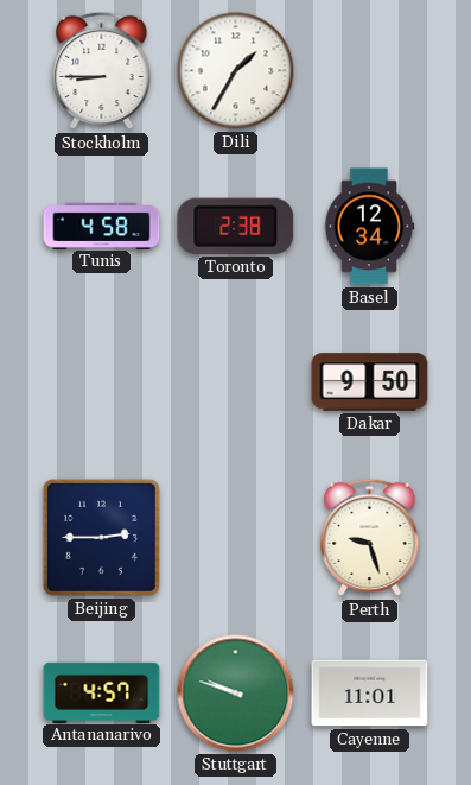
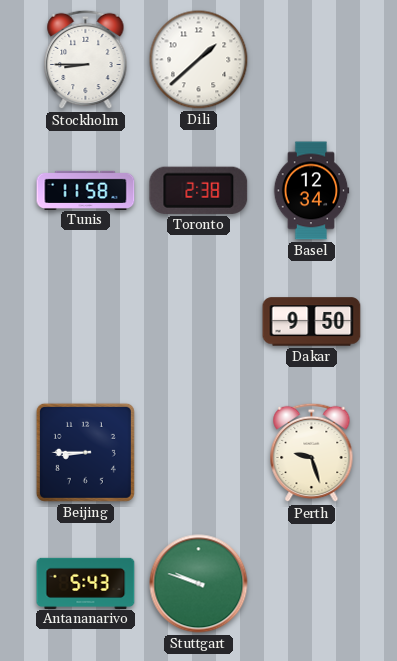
Dili: 1:35 -> 1:38
Tunis: 4:58 -> 11:58
Beijing: 2:45 -> 8:45
Antananarivo: 4:57 -> 5:43
Cayenne: 11:01 -> none
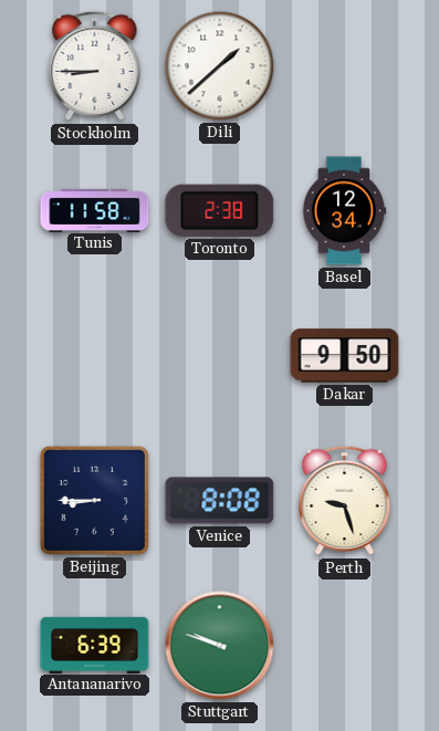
Venice: none -> 8:08
Antananarivo: 5:43 -> 6:39
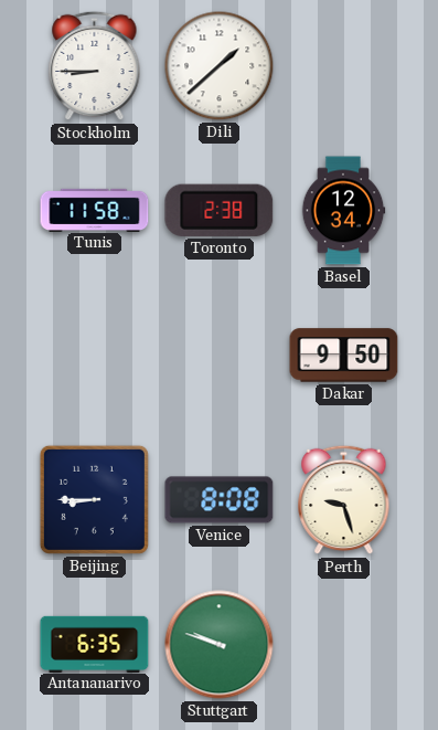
Antananarivo: 6:39 -> 6:35
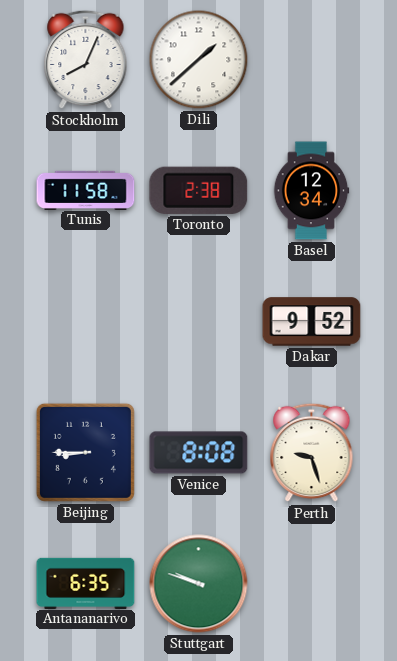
Stockholm: 8:45 -> 8:04
Dakar: 9:50 -> 9:52
